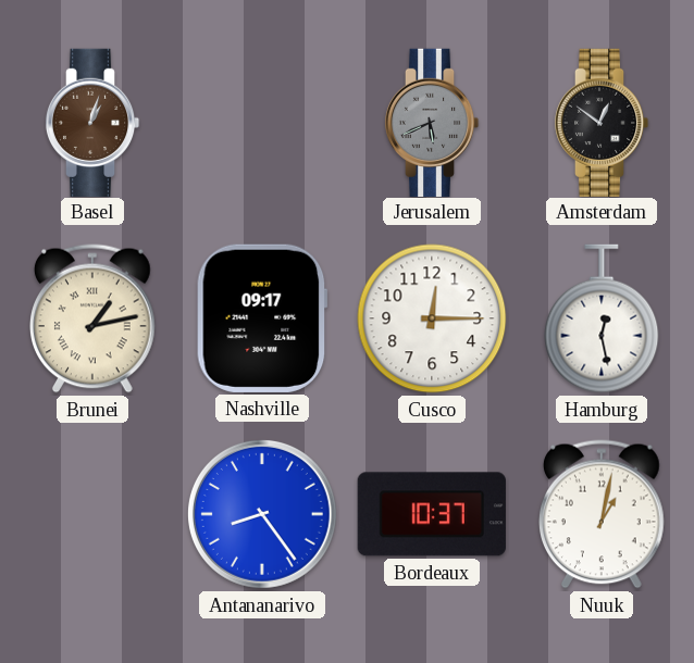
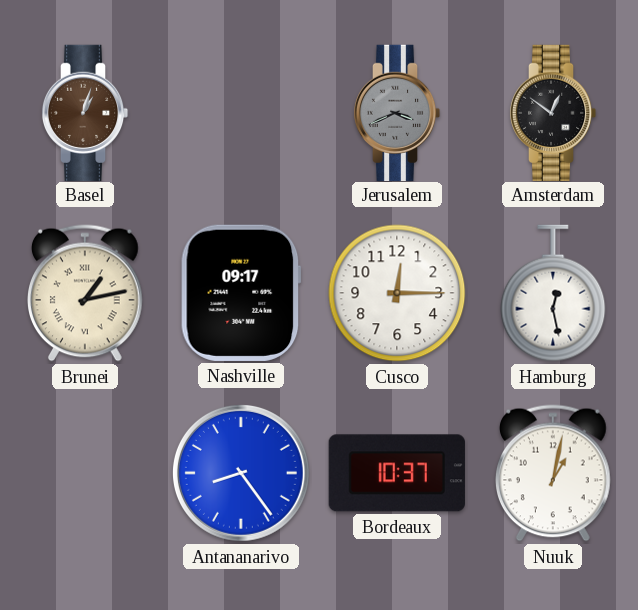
Jerusalem: 5:41 -> 3:41
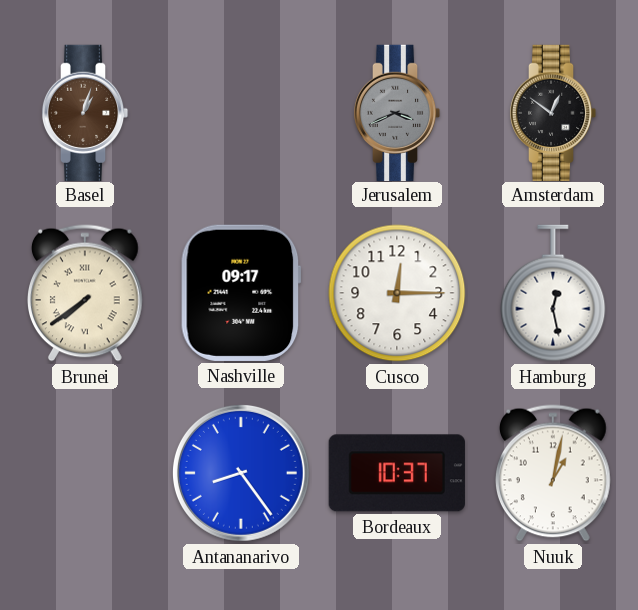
Brunei: 1:13 -> 7:39
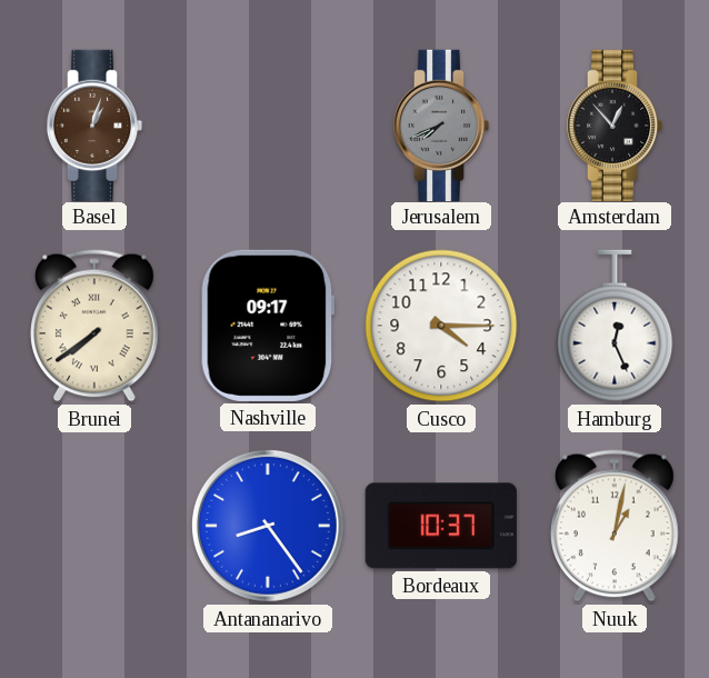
Jerusalem: 3:41 -> 7:41
Amsterdam: 12:51 -> 12:53
Cusco: 12:15 -> 4:15
Hamburg: 12:28 -> 12:26
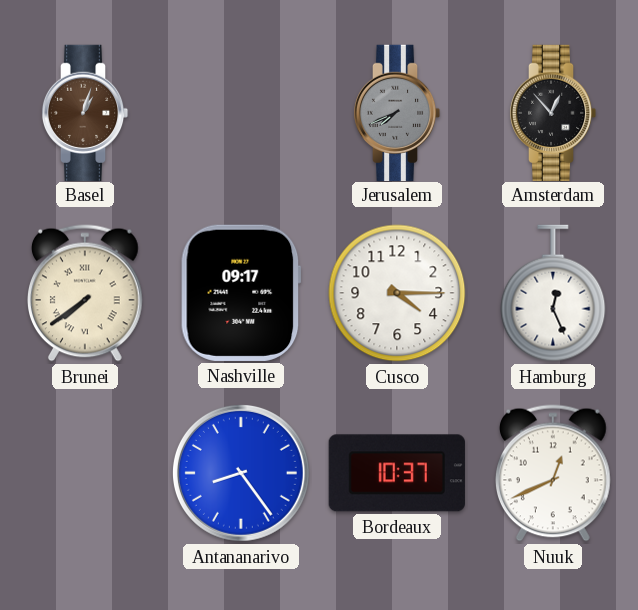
Nuuk: 1:02 -> 12:41
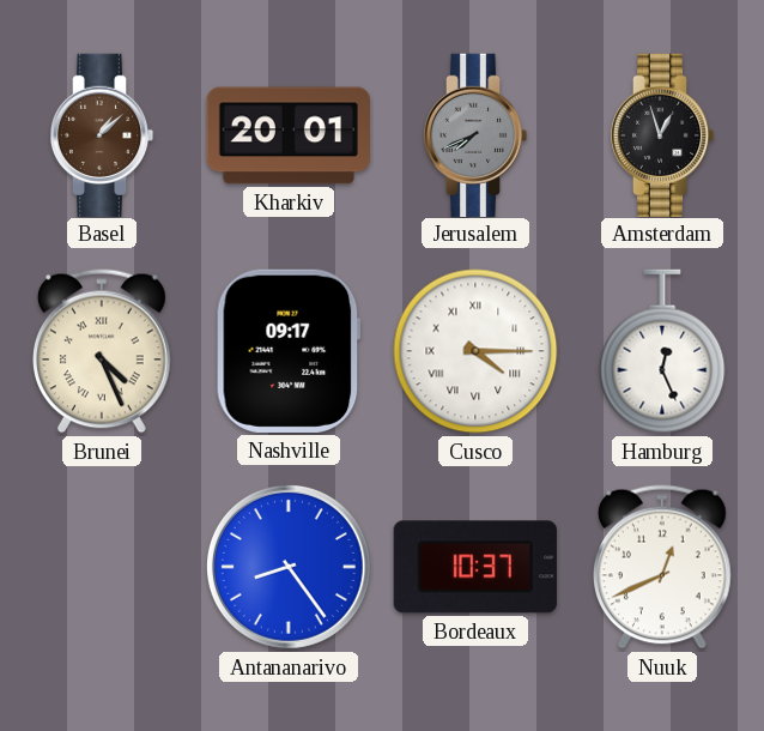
Basel: 1:03 -> 1:08
Kharkiv: none -> 20:01
Amsterdam: 12:53 -> 12:57
Brunei: 7:39 -> 4:26
Cusco numerals: Arabic -> Roman
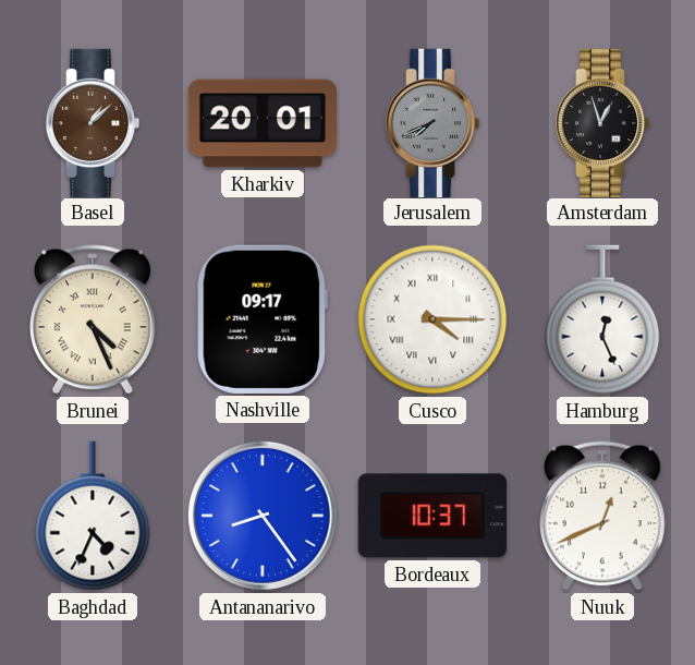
Baghdad: none -> 4:34
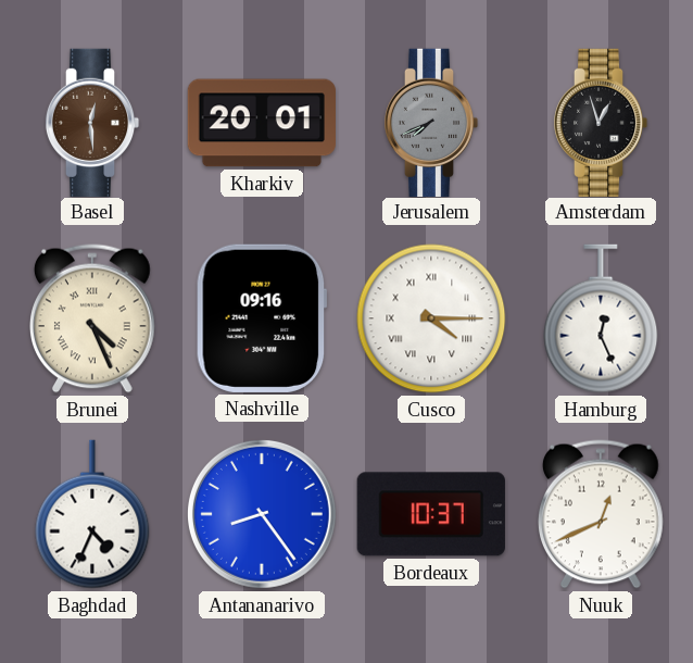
Basel: 1:08 -> 12:29
Nashville: 09:17 -> 09:16
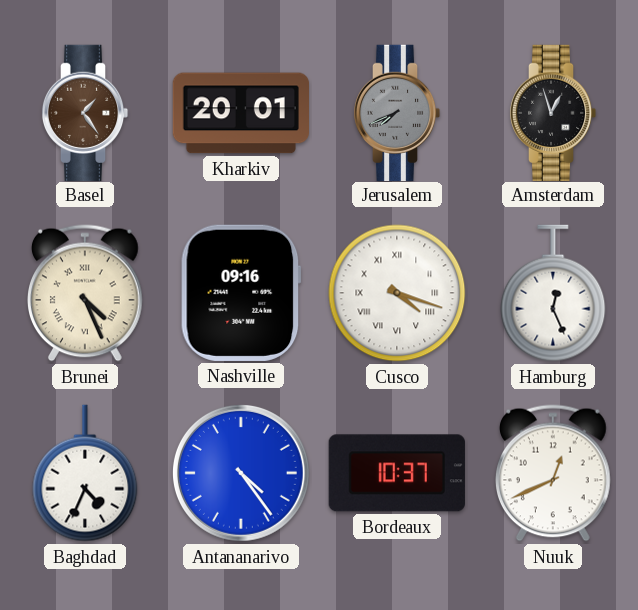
Basel: 12:29 -> 1:24
Cusco: 4:15 -> 4:18
Antananarivo: 8:24 -> 4:24
